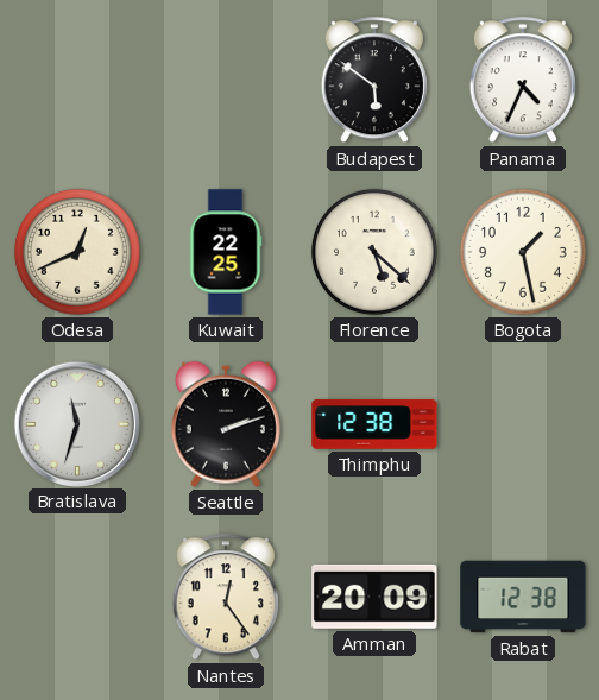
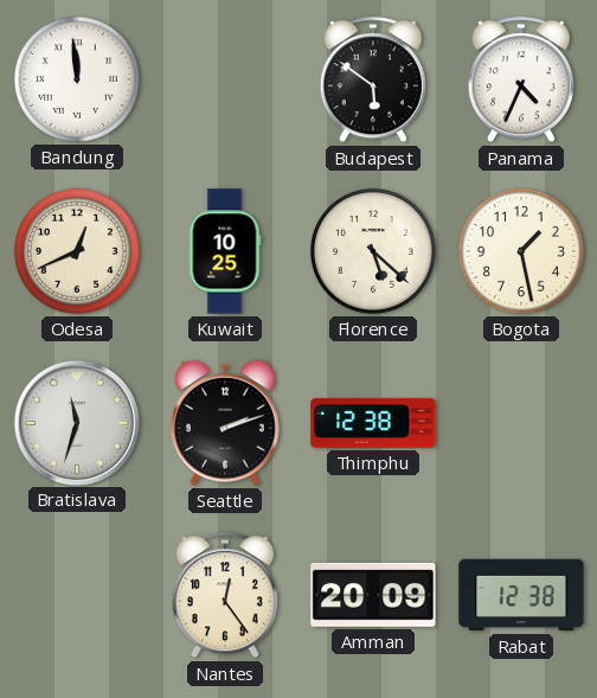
Bandung: none -> 11:59
Kuwait: 22:25 -> 10:25
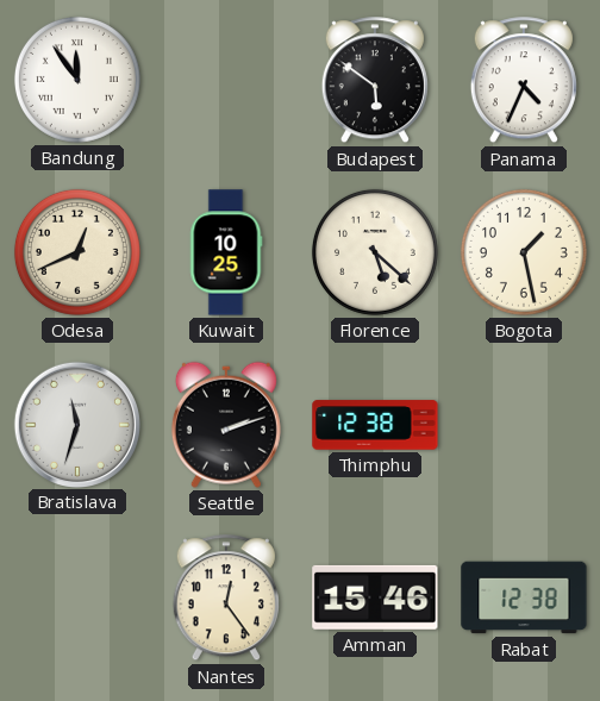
Bandung: 11:59 -> 11:54
Amman: 20:09 -> 15:46
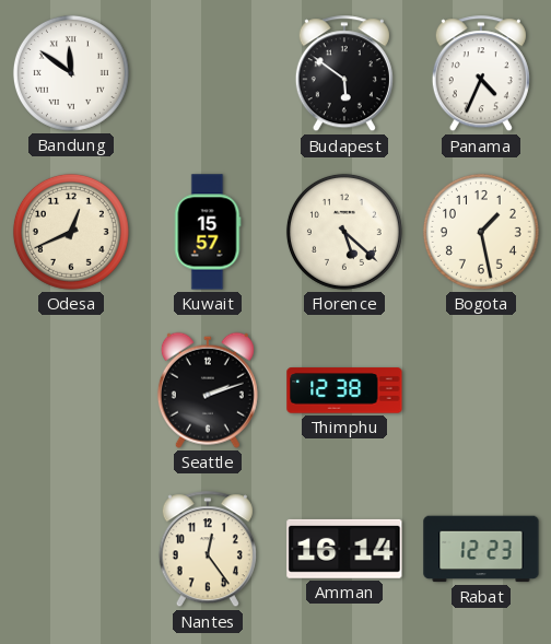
Bandung: 11:54 -> 11:51
Kuwait: 10:25 -> 15:57
Bratislava: 11:33 -> none
Amman: 15:46 -> 16:14
Rabat: 12:38 -> 12:23
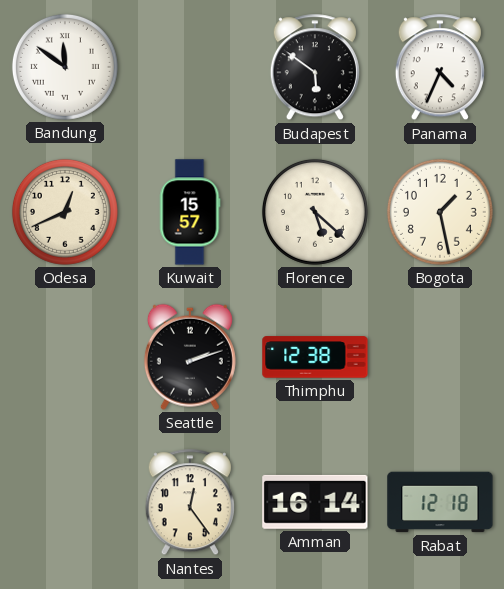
Rabat: 12:23 -> 12:18
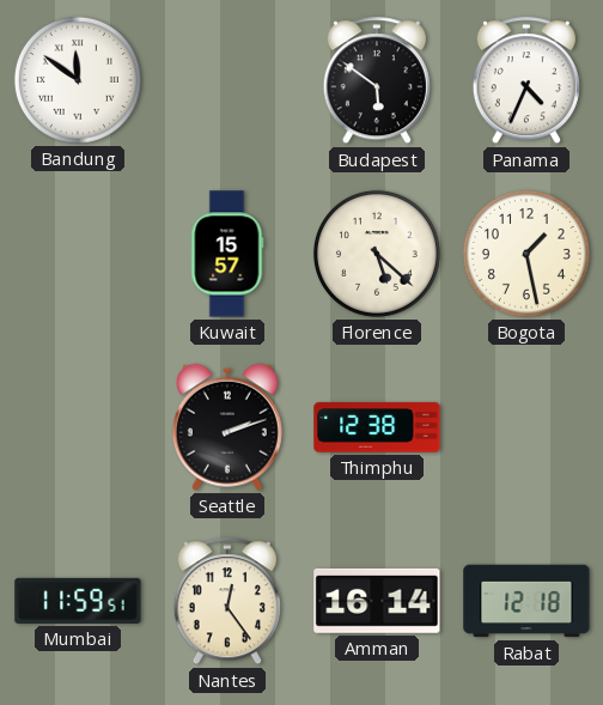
Odesa: 12:41 -> none
Mumbai: none -> 11:59
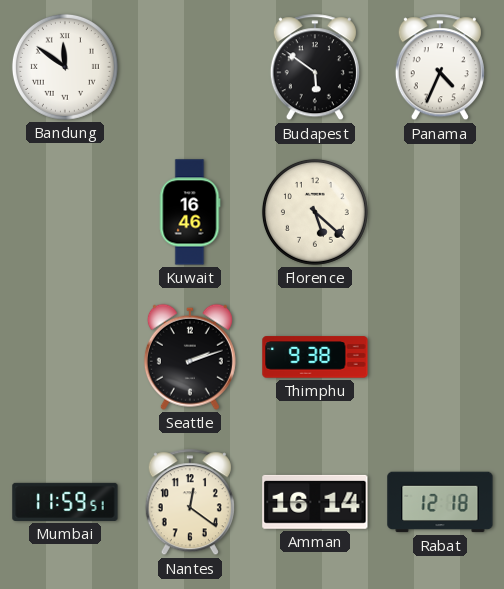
Kuwait: 15:57 -> 16:46
Bogota: 1:28 -> none
Thimphu: 12:38 -> 9:38
Nantes: 12:24 -> 12:21
